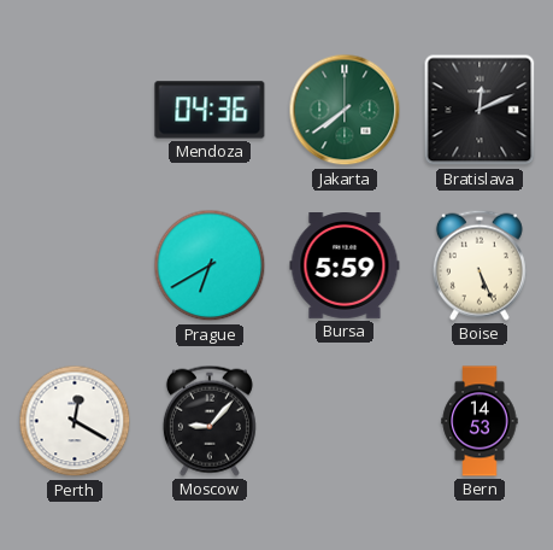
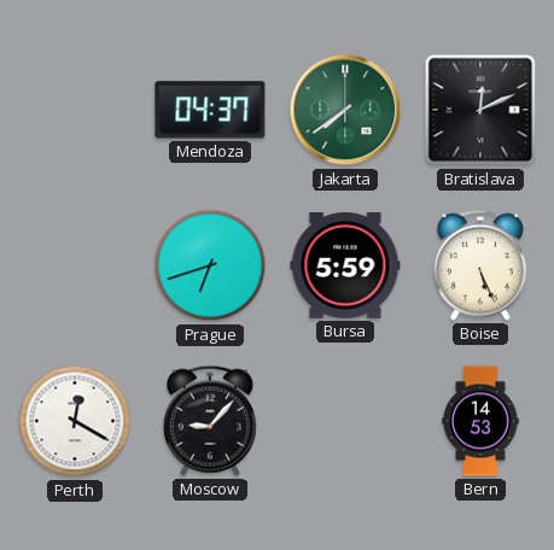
Mendoza: 04:36 -> 04:37
Prague: 6:40 -> 6:42
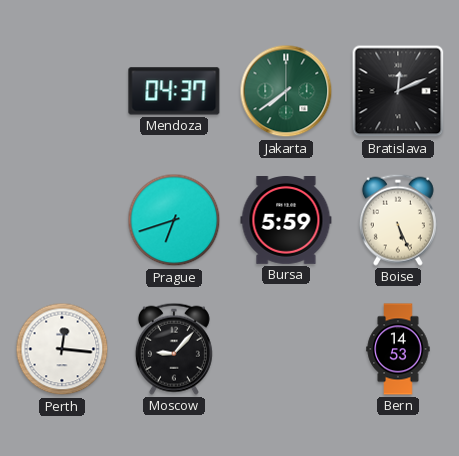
Perth: 12:20 -> 12:16
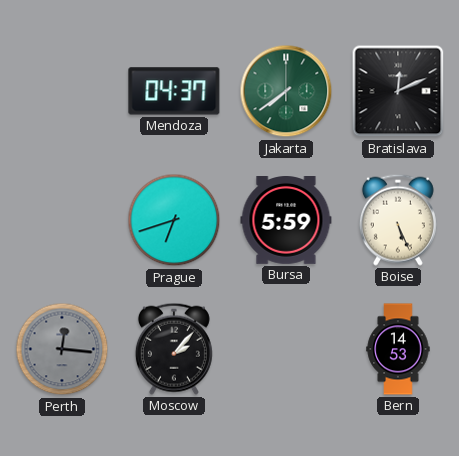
Perth dial: white -> grey
Moscow: 9:07 -> 2:07
